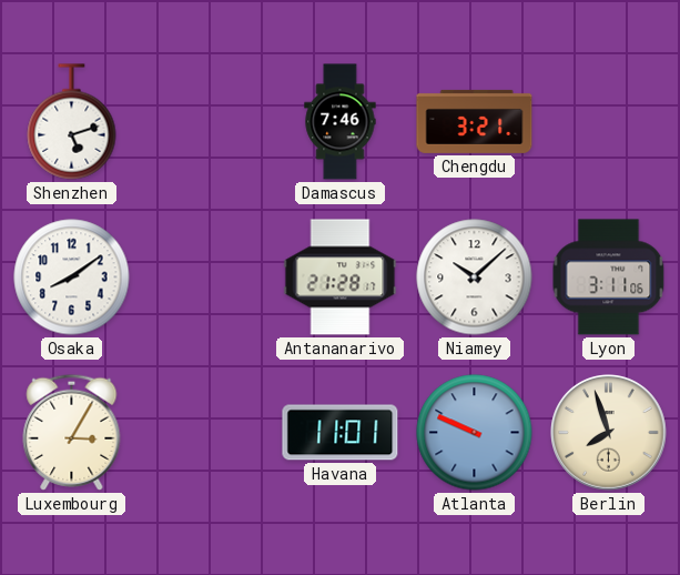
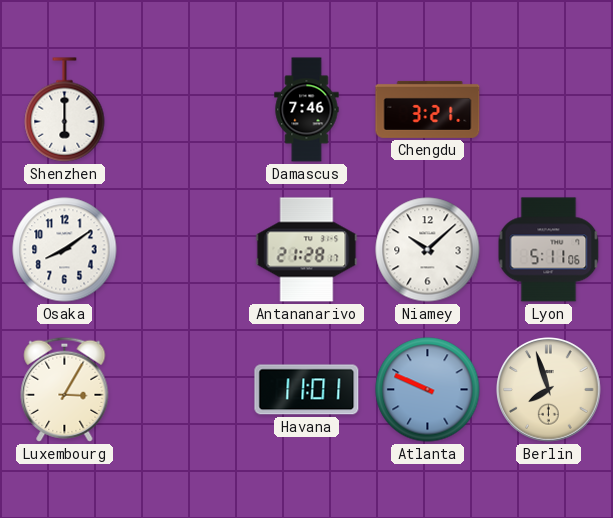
Shenzhen: 5:12 -> 6:00
Lyon: 3:11 -> 5:11
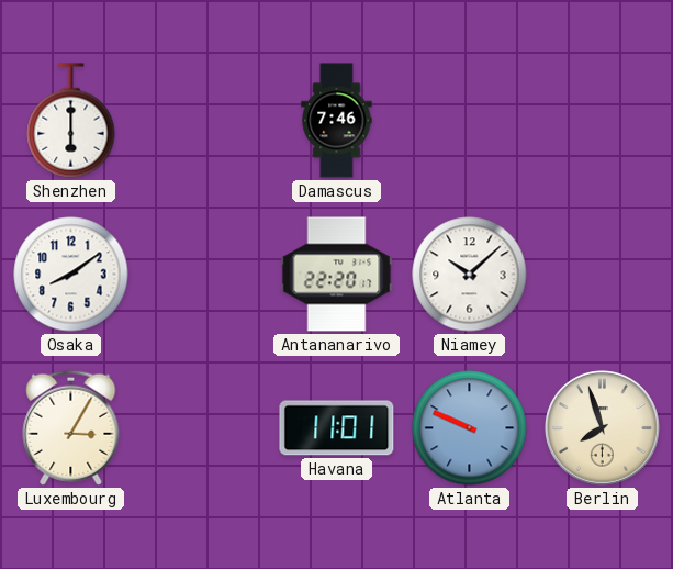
Chengdu: 3:21 -> none
Antananarivo: 21:28 -> 22:20
Lyon: 5:11 -> none
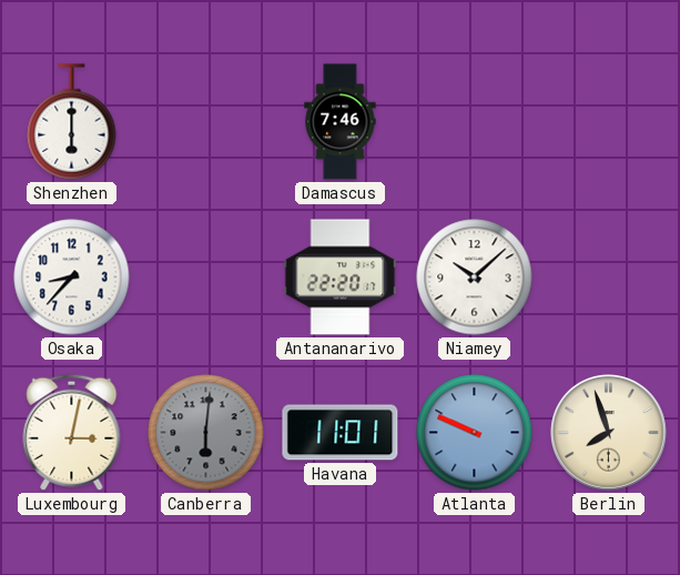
Osaka: 8:09 -> 8:37
Luxembourg: 3:05 -> 3:02
Canberra: none -> 6:01
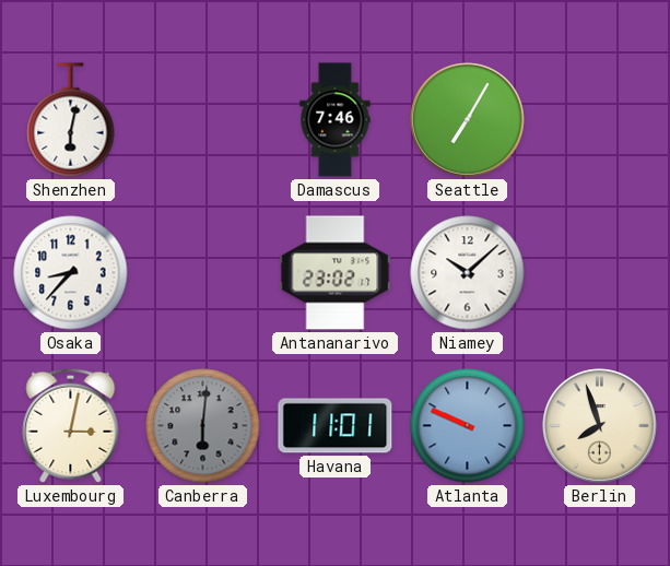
Shenzhen: 6:00 -> 6:02
Seattle: none -> 7:05
Antananarivo: 22:20 -> 23:02
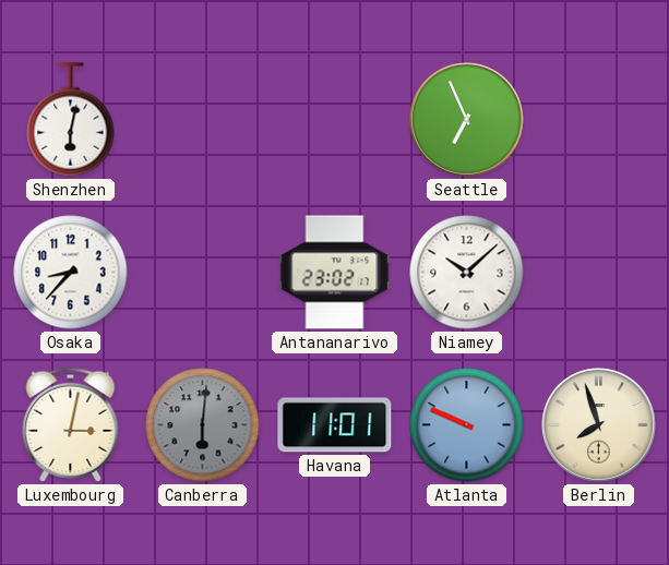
Damascus: 7:46 -> none
Seattle: 7:05 -> 6:56
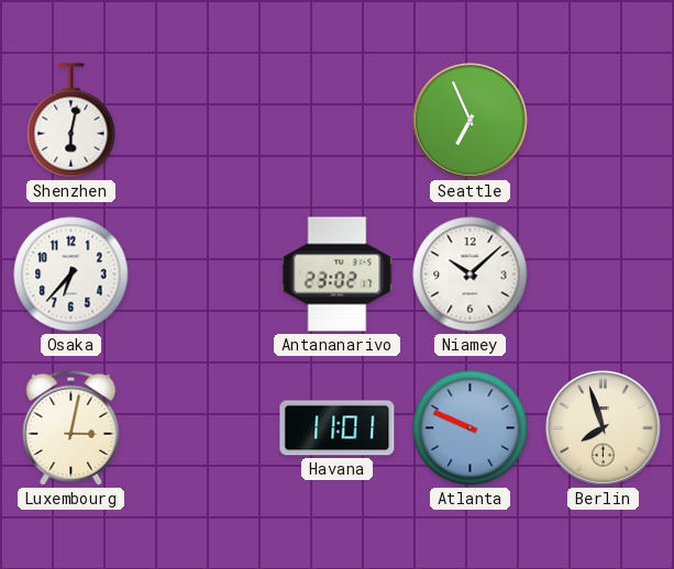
Osaka: 8:37 -> 6:37
Canberra: 6:01 -> none
